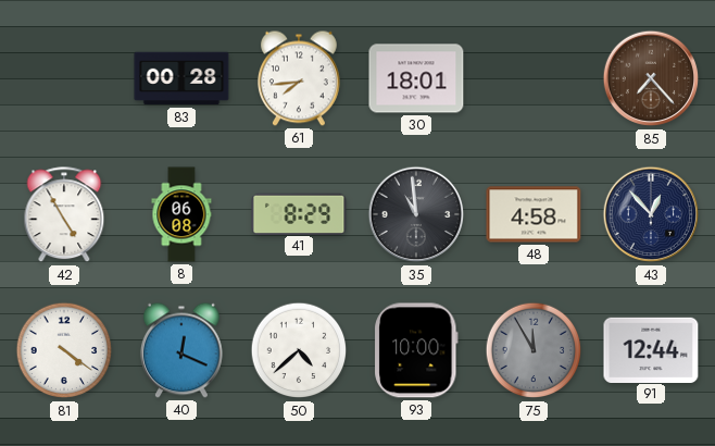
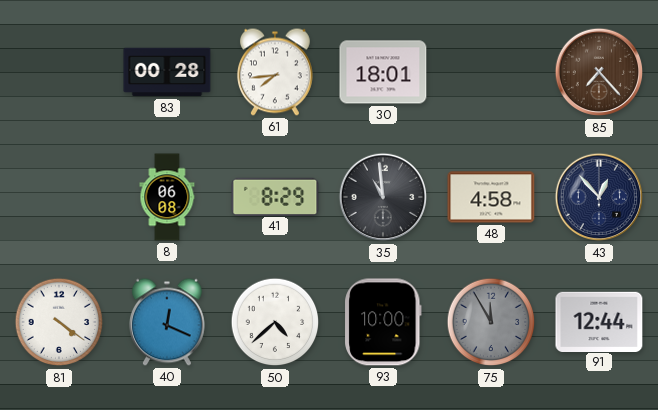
42: 4:55 -> none
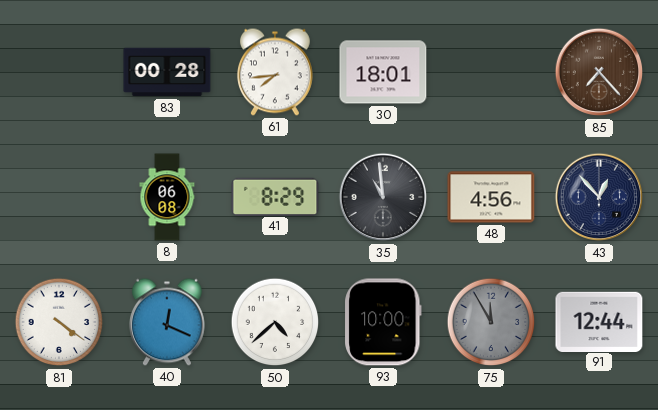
48: 4:58 -> 4:56
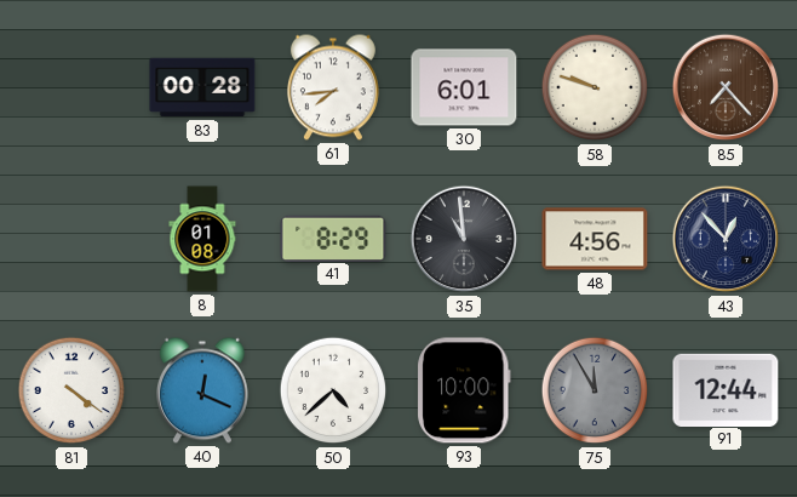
30: 18:01 -> 6:01
58: none -> 9:48
8: 06:08 -> 01:08
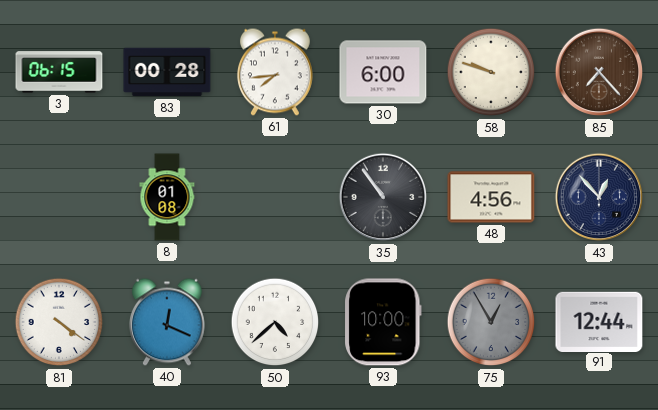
3: none -> 06:15
30: 6:01 -> 6:00
41: 8:29 -> none
35: 10:59 -> 10:54
75: 11:55 -> 12:55
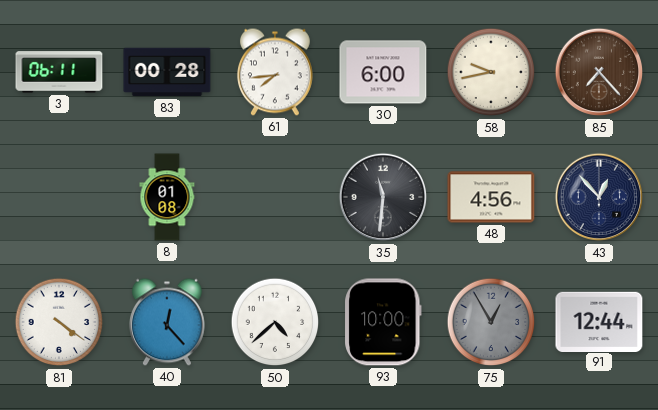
3: 06:15 -> 06:11
58: 9:48 -> 9:43
35: 10:54 -> 11:31
40: 12:19 -> 12:23
